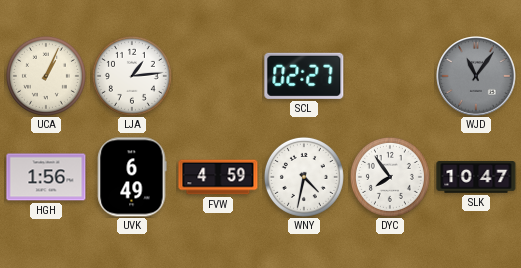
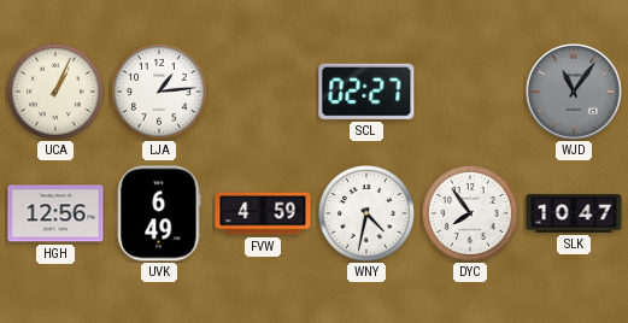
HGH: 1:56 -> 12:56
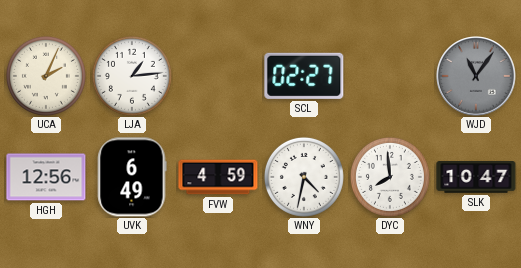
UCA: 1:04 -> 2:04
DYC: 7:54 -> 7:59
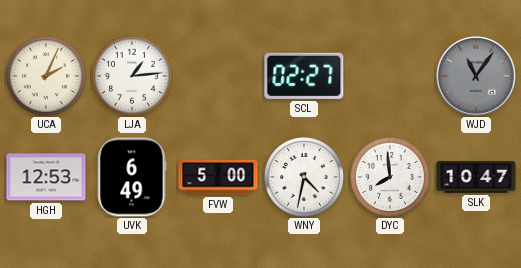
HGH: 12:56 -> 12:53
FVW: 4:59 -> 5:00
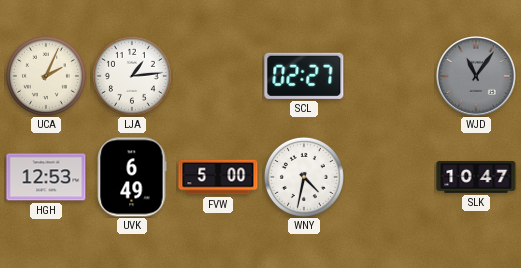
DYC: 7:59 -> none
